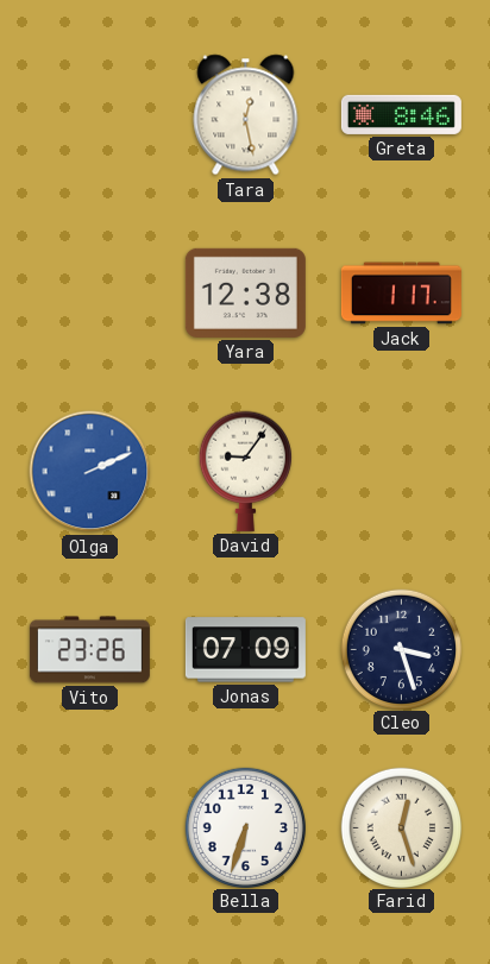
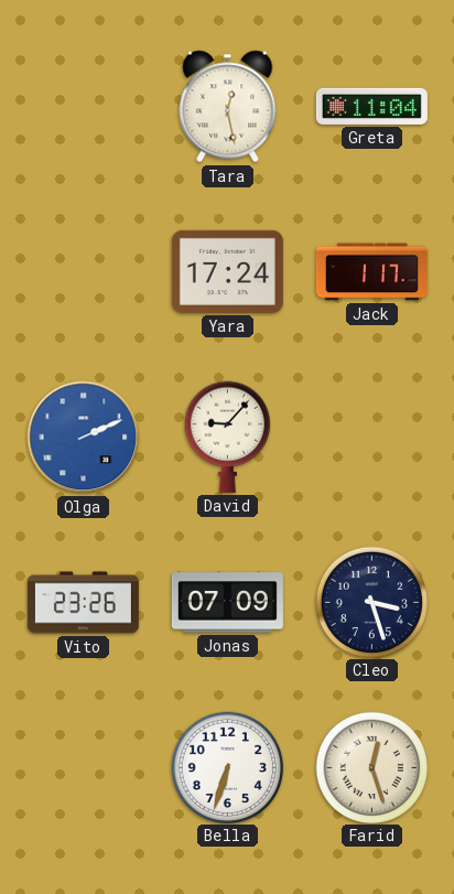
Greta: 8:46 -> 11:04
Yara: 12:38 -> 17:24
David: 9:06 -> 9:07
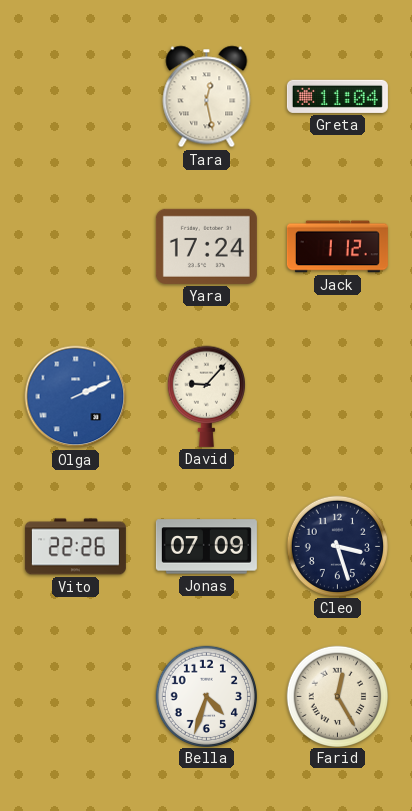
Jack: 1:17 -> 1:12
Vito: 23:26 -> 22:26
Bella: 6:33 -> 4:33
Farid: 12:27 -> 12:25
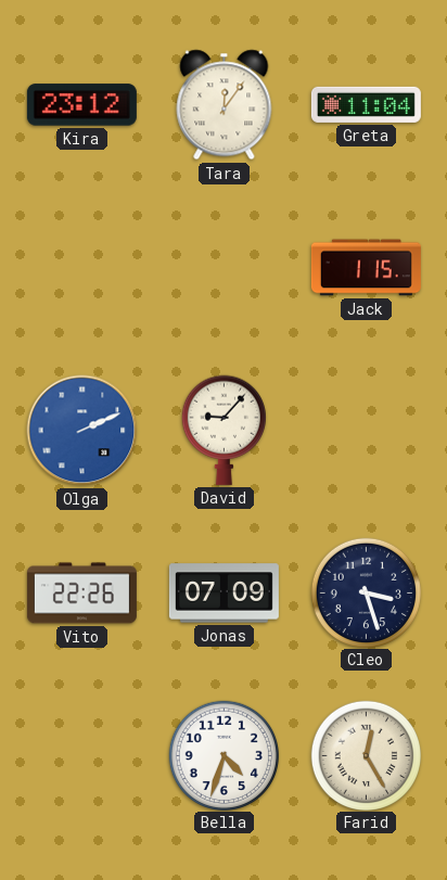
Kira: none -> 23:12
Tara: 12:28 -> 12:06
Yara: 17:24 -> none
Jack: 1:12 -> 1:15
